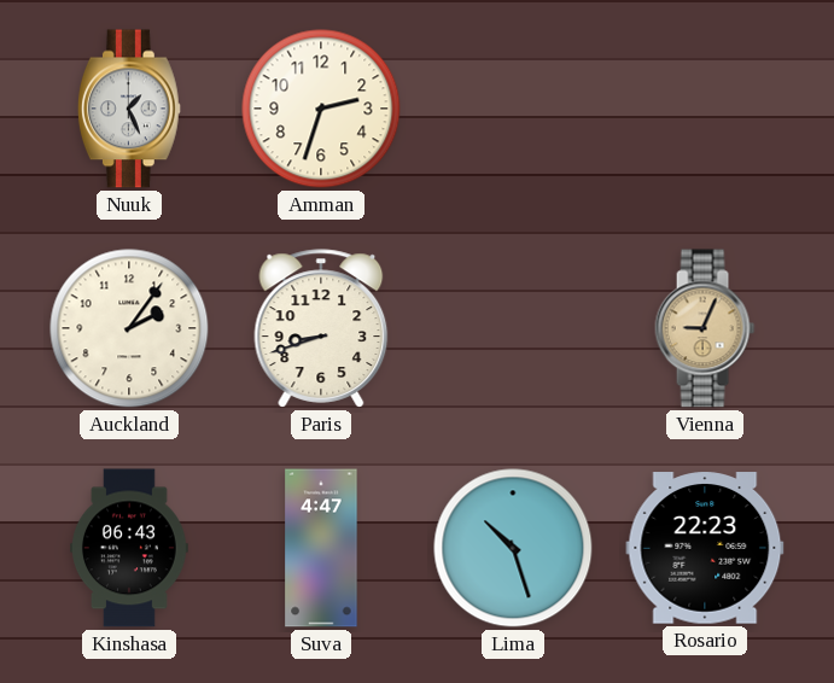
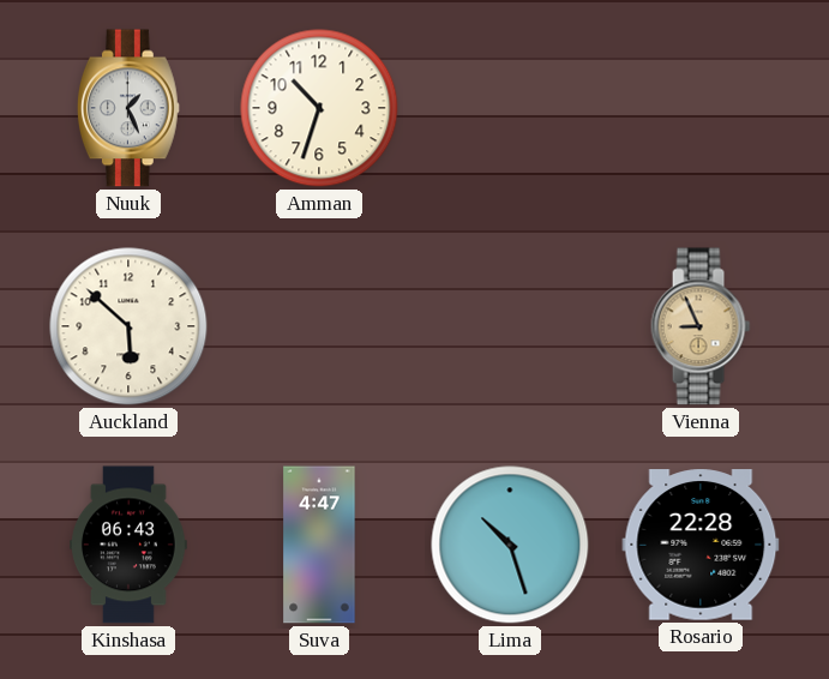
Amman: 2:33 -> 10:33
Auckland: 2:06 -> 5:52
Paris: 8:42 -> none
Vienna: 9:04 -> 8:56
Rosario: 22:23 -> 22:28
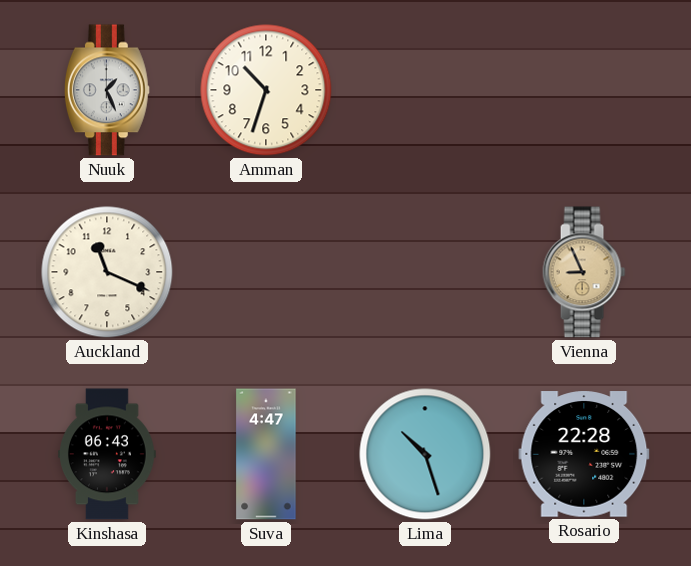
Auckland: 5:52 -> 11:19
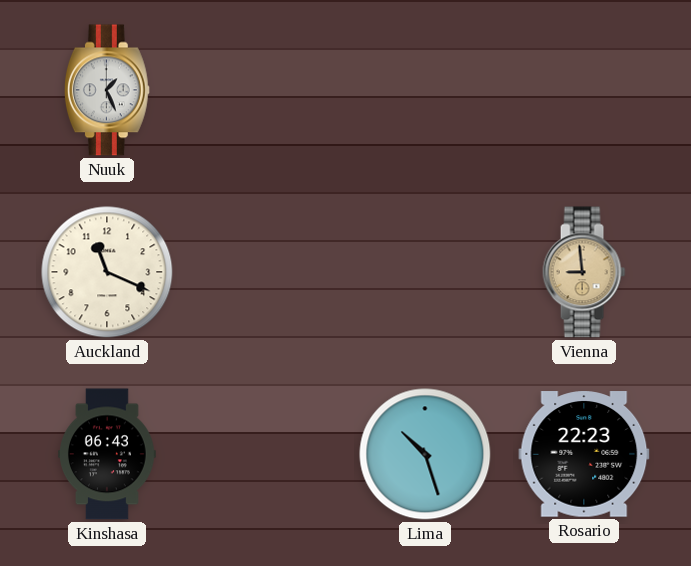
Amman: 10:33 -> none
Vienna: 8:56 -> 8:59
Suva: 4:47 -> none
Rosario: 22:28 -> 22:23
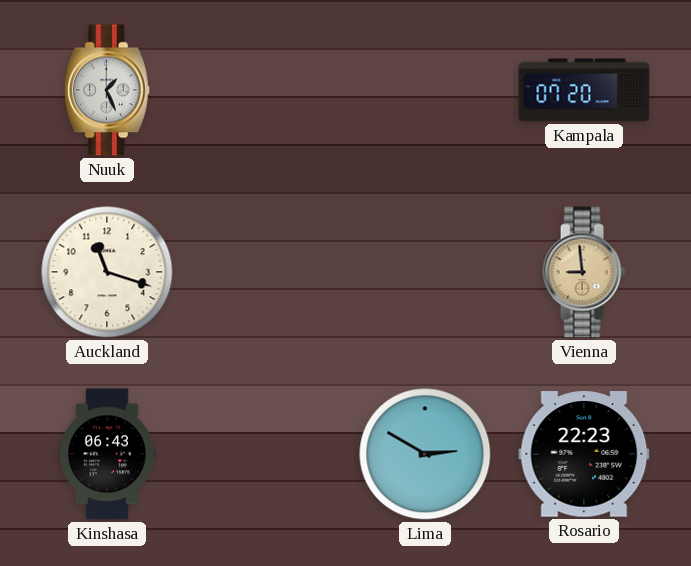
Kampala: none -> 07:20
Auckland: 11:19 -> 11:18
Lima: 10:27 -> 2:50
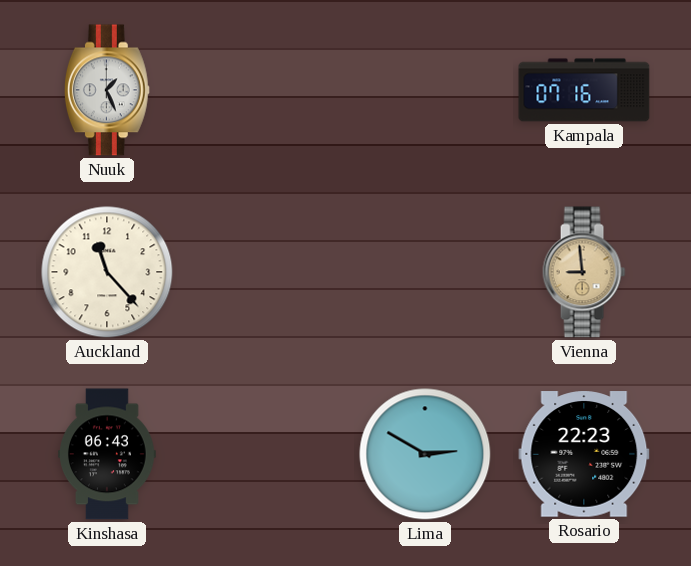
Kampala: 07:20 -> 07:16
Auckland: 11:18 -> 11:23
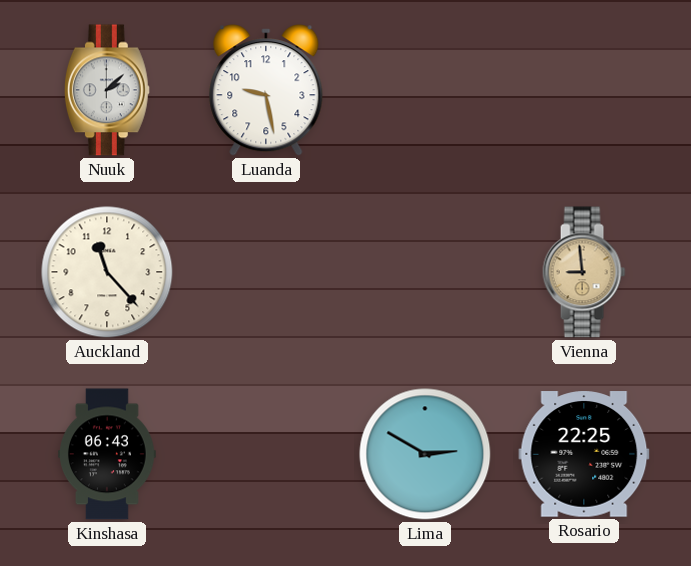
Nuuk: 1:26 -> 2:08
Luanda: none -> 9:28
Kampala: 07:16 -> none
Rosario: 22:23 -> 22:25
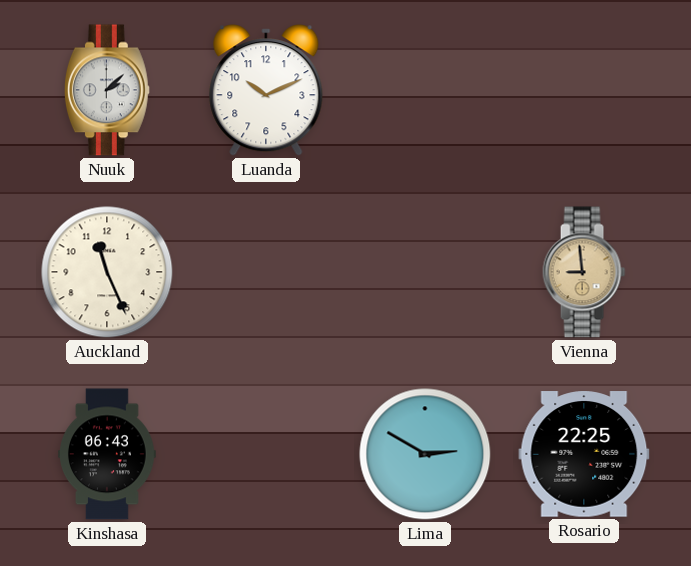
Luanda: 9:28 -> 10:11
Auckland: 11:23 -> 11:26
